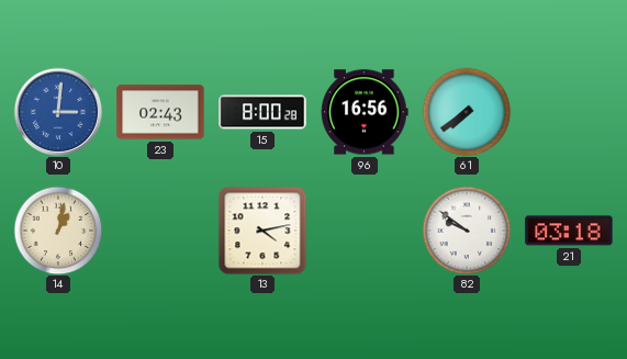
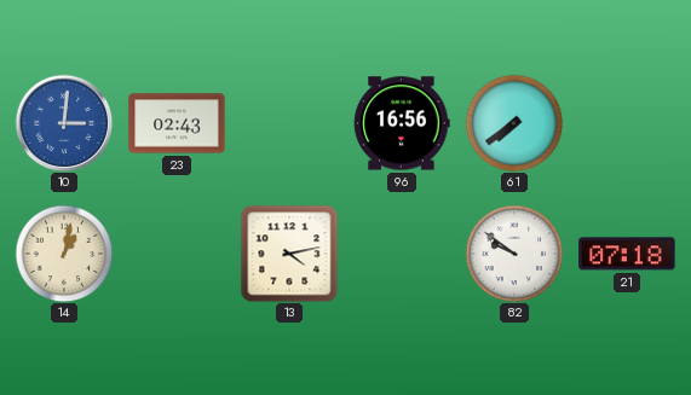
15: 8:00 -> none
21: 03:18 -> 07:18
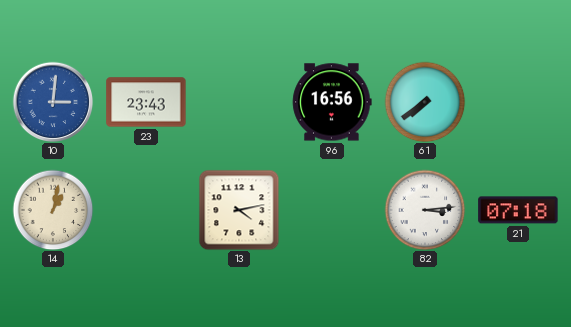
23: 02:43 -> 23:43
82: 9:51 -> 3:14
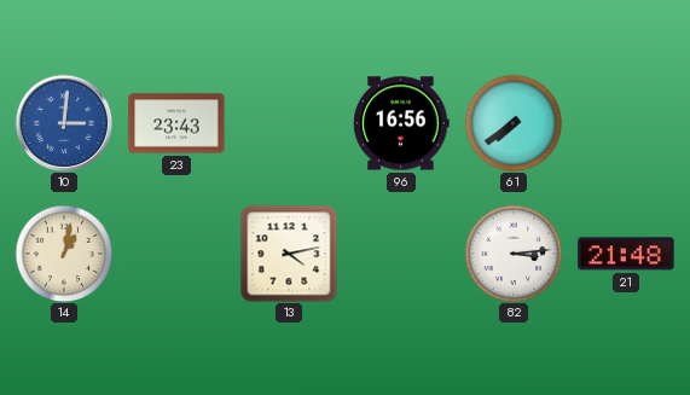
21: 07:18 -> 21:48
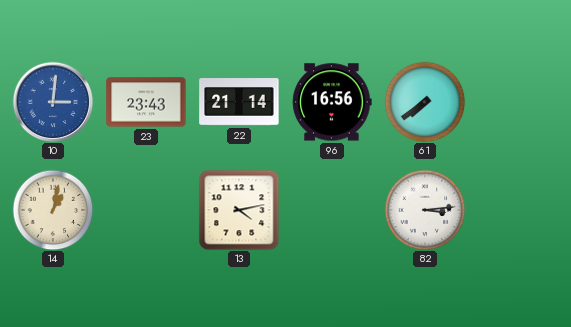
22: none -> 21:14
21: 21:48 -> none
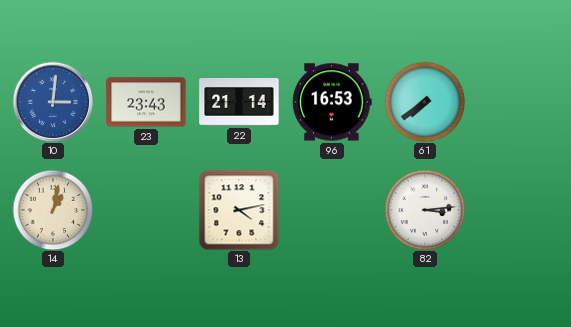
96: 16:56 -> 16:53
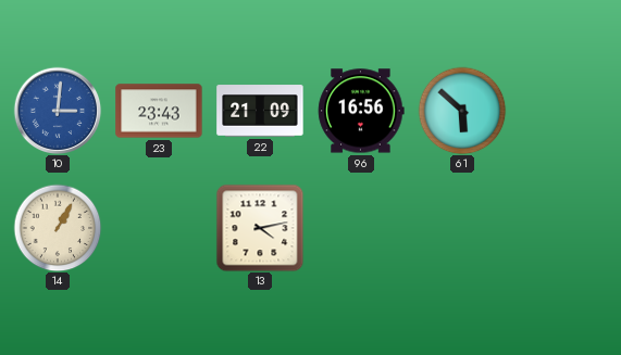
22: 21:14 -> 21:09
96: 16:53 -> 16:56
61: 7:39 -> 5:52
14: 1:02 -> 1:05
82: 3:14 -> none
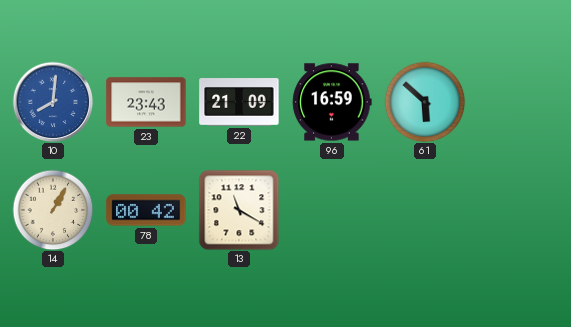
10: 3:01 -> 8:01
96: 16:56 -> 16:59
78: none -> 00:42
13: 4:13 -> 11:20
